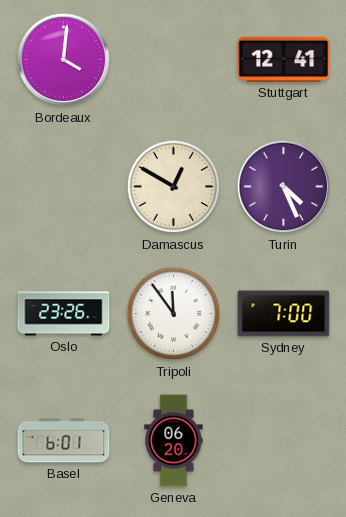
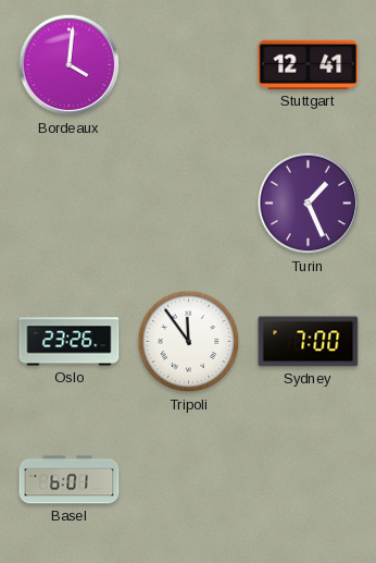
Damascus: 12:50 -> none
Turin: 4:26 -> 1:26
Geneva: 06:20 -> none
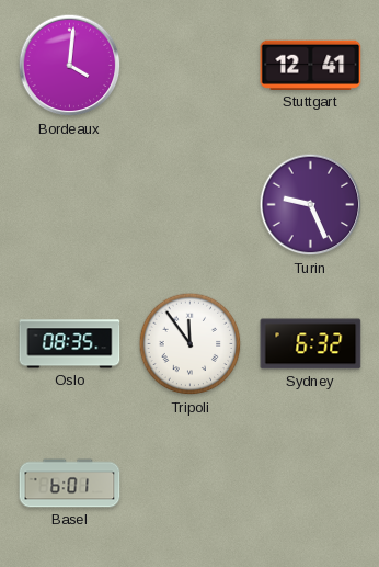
Turin: 1:26 -> 9:26
Oslo: 23:26 -> 08:35
Sydney: 7:00 -> 6:32
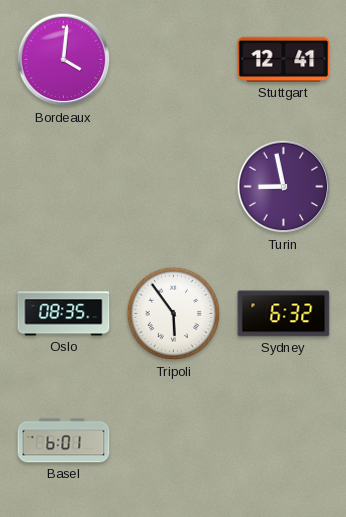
Turin: 9:26 -> 8:58
Tripoli: 11:54 -> 5:54
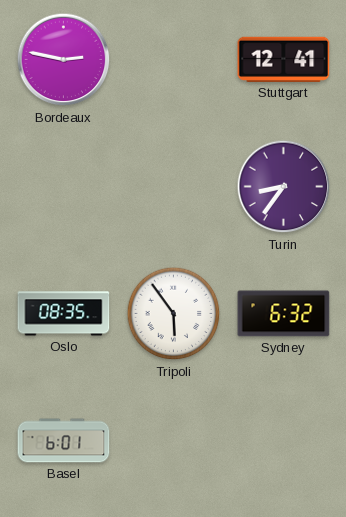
Bordeaux: 4:01 -> 2:47
Turin: 8:58 -> 8:36
